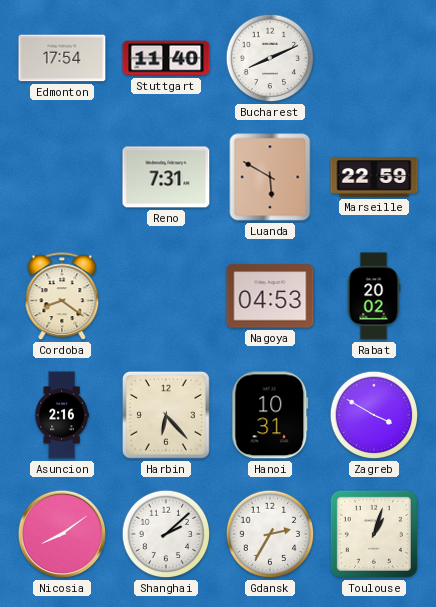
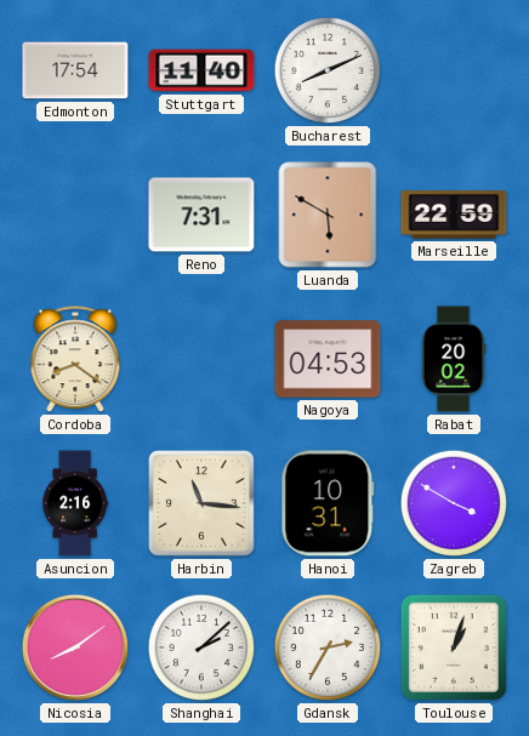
Harbin: 6:23 -> 11:16
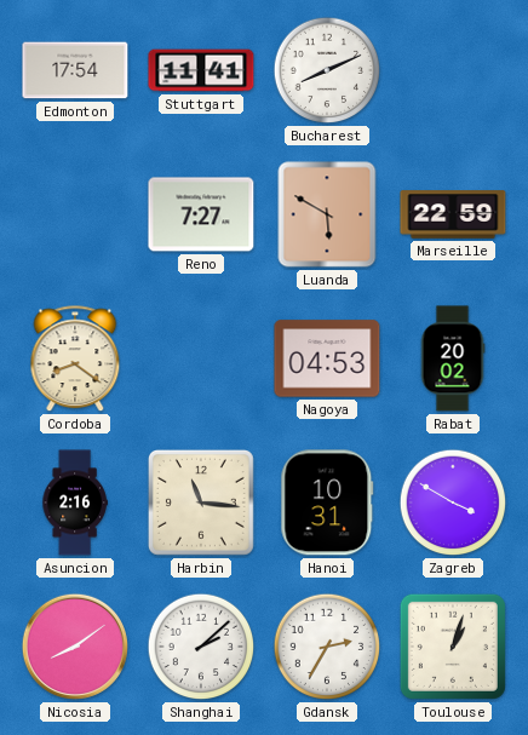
Stuttgart: 11:40 -> 11:41
Reno: 7:31 -> 7:27
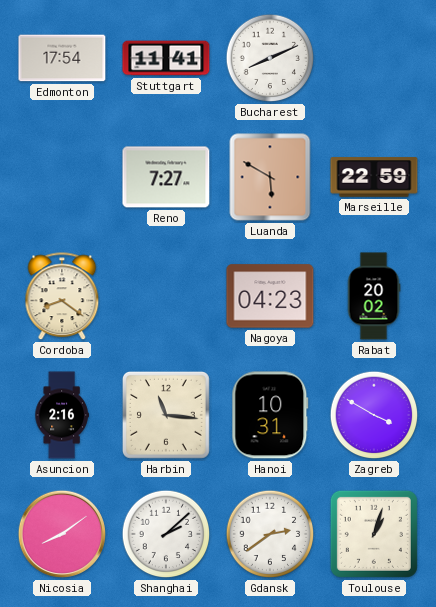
Nagoya: 04:53 -> 04:23
Gdansk: 2:35 -> 2:39
